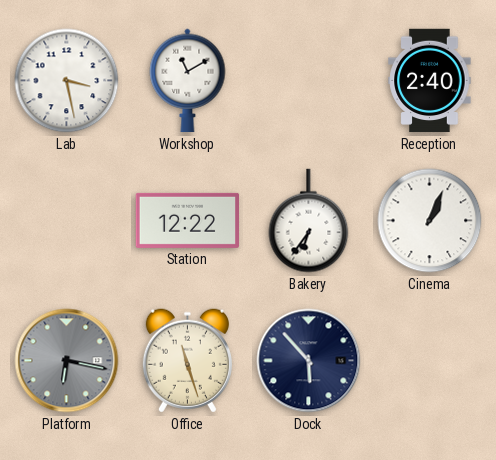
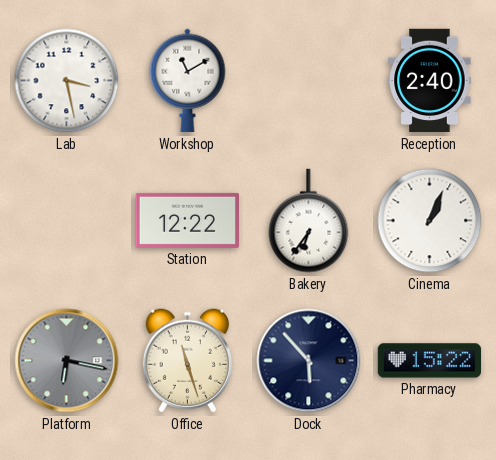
Pharmacy: none -> 15:22
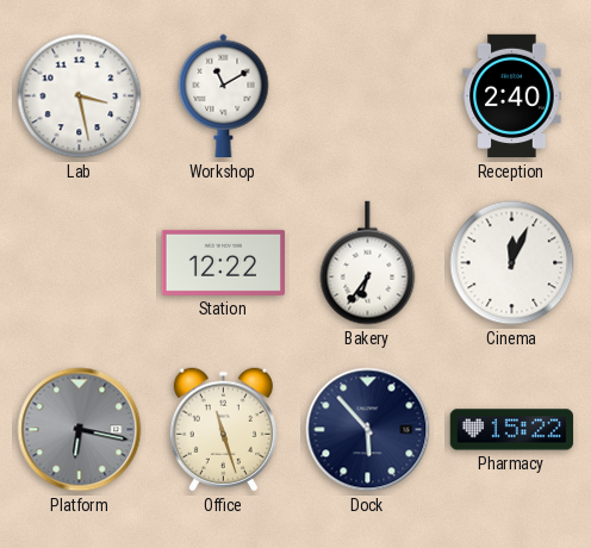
Cinema: 1:04 -> 12:04
